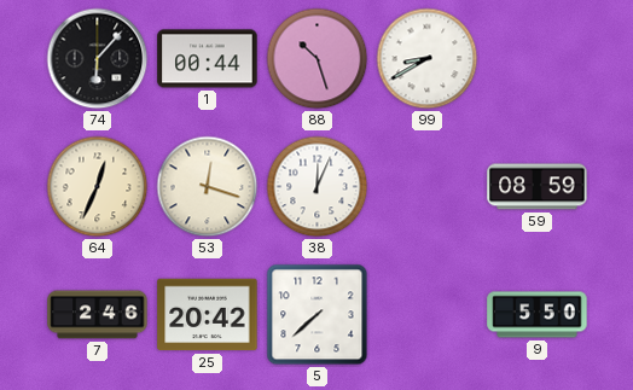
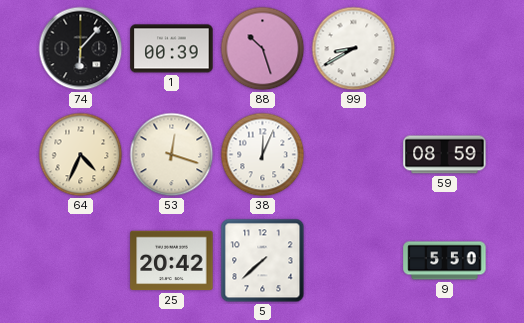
1: 00:44 -> 00:39
64: 12:34 -> 4:34
7: 2:46 -> none
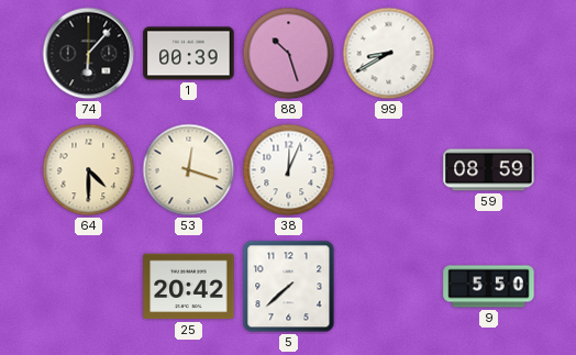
64: 4:34 -> 4:30
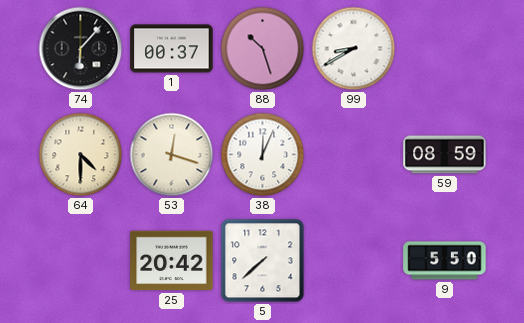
1: 00:39 -> 00:37
